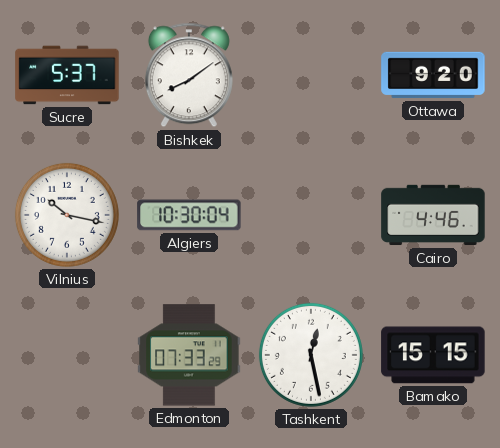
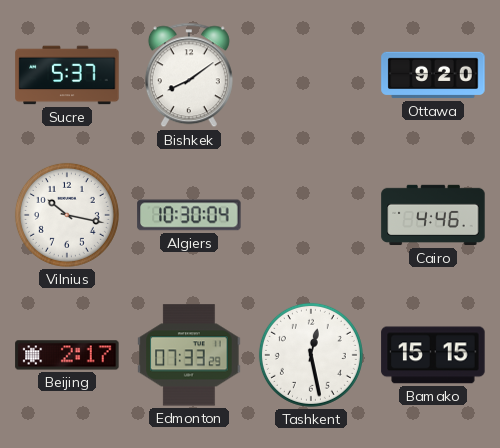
Beijing: none -> 2:17
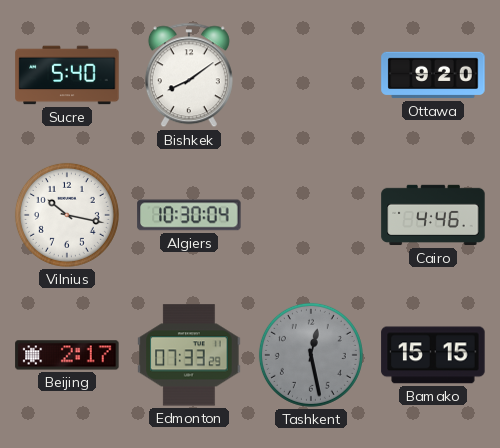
Sucre: 5:37 -> 5:40
Tashkent dial: white -> grey
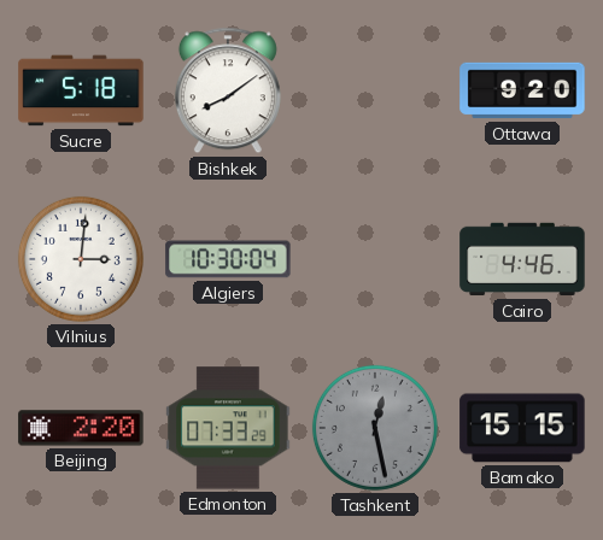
Sucre: 5:40 -> 5:18
Vilnius: 10:17 -> 3:01
Beijing: 2:17 -> 2:20
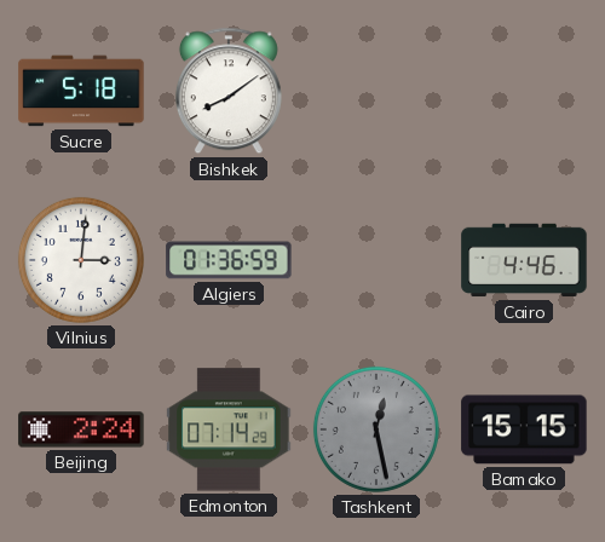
Ottawa: 9:20 -> none
Algiers: 10:30 -> 01:36
Beijing: 2:20 -> 2:24
Edmonton: 07:33 -> 07:14
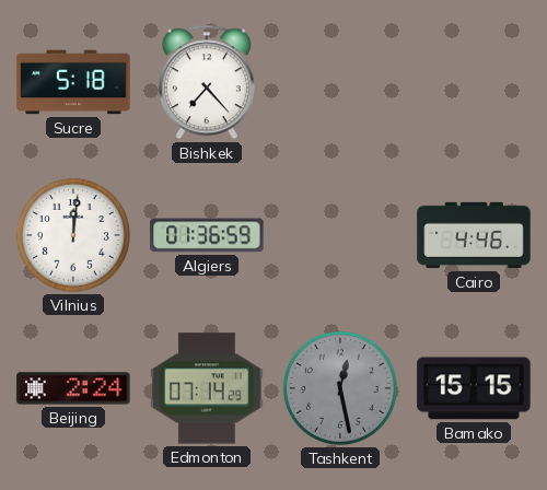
Bishkek: 8:09 -> 7:23
Vilnius: 3:01 -> 12:01
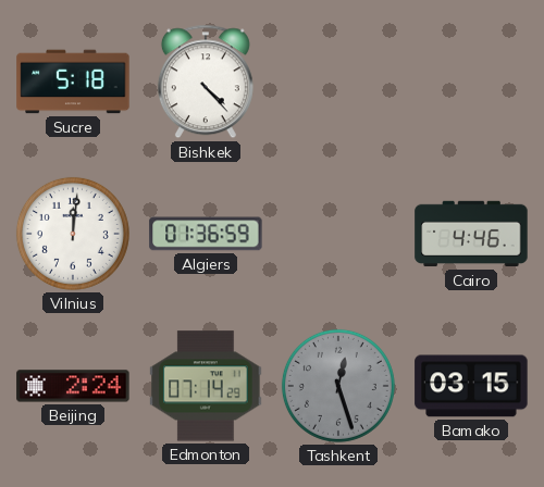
Bishkek: 7:23 -> 4:23
Tashkent: 12:28 -> 12:27
Bamako: 15:15 -> 03:15
